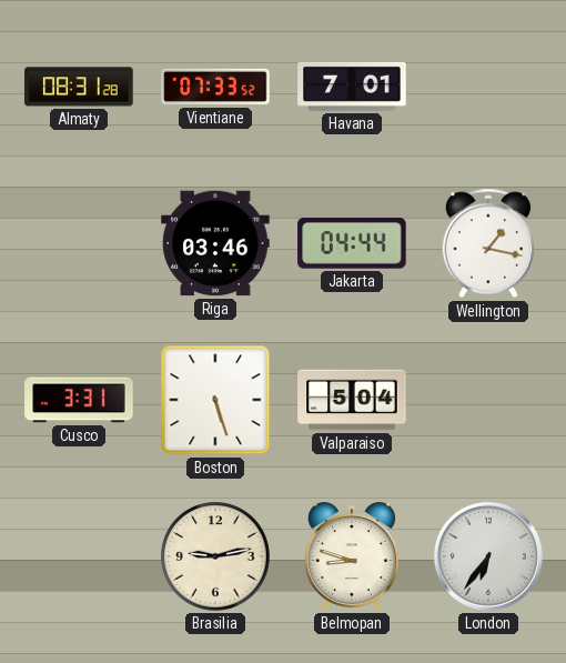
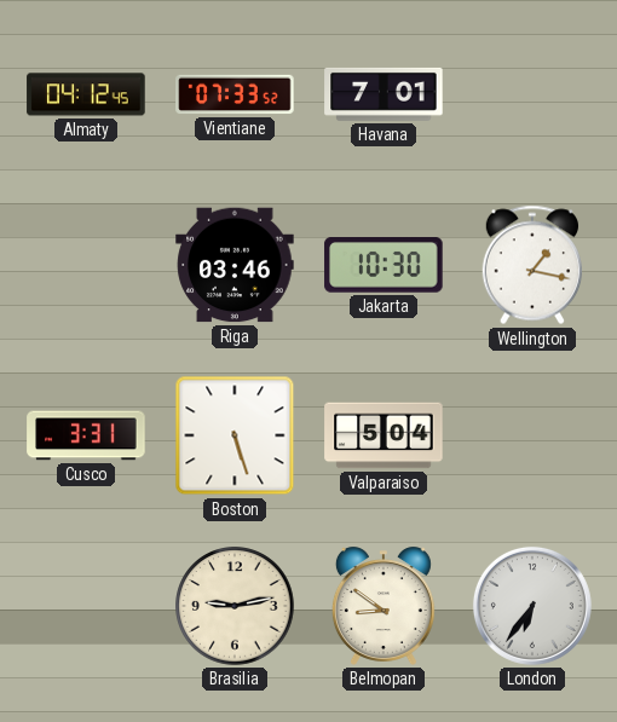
Almaty: 08:31 -> 04:12
Jakarta: 04:44 -> 10:30
Belmopan: 8:48 -> 8:51
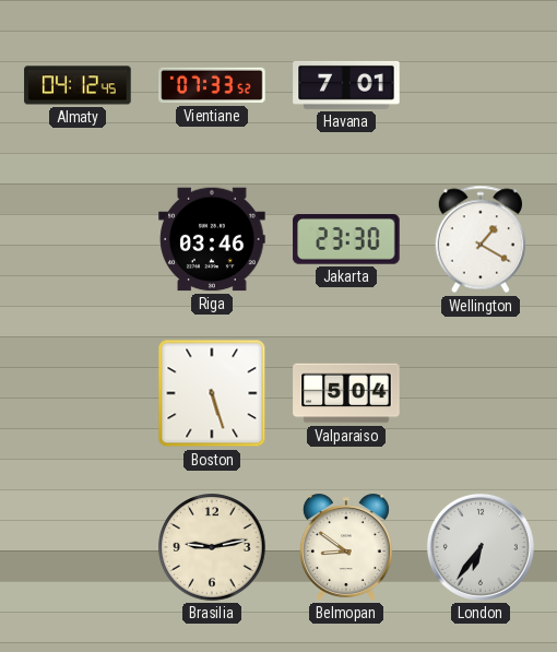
Jakarta: 10:30 -> 23:30
Wellington: 1:17 -> 1:20
Cusco: 3:31 -> none
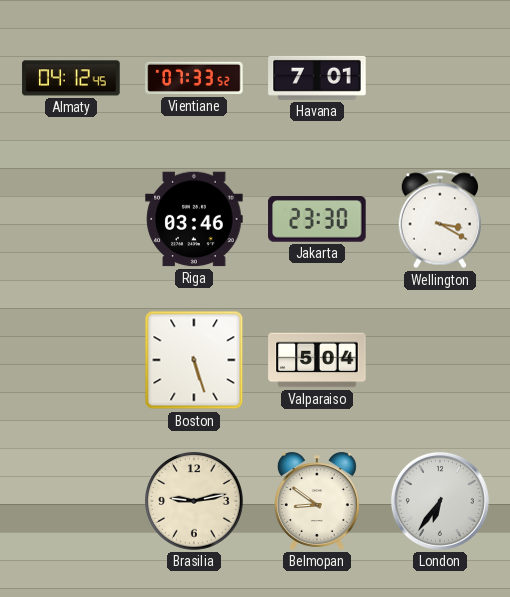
Wellington: 1:20 -> 3:20
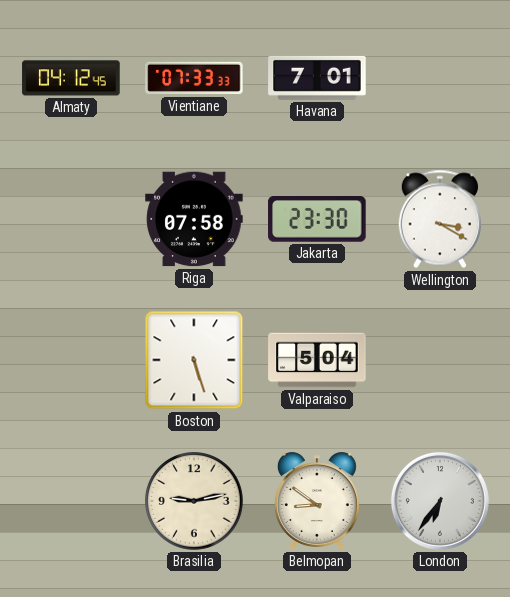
Vientiane: 07:33:52 -> 07:33:33
Riga: 03:46 -> 07:58
